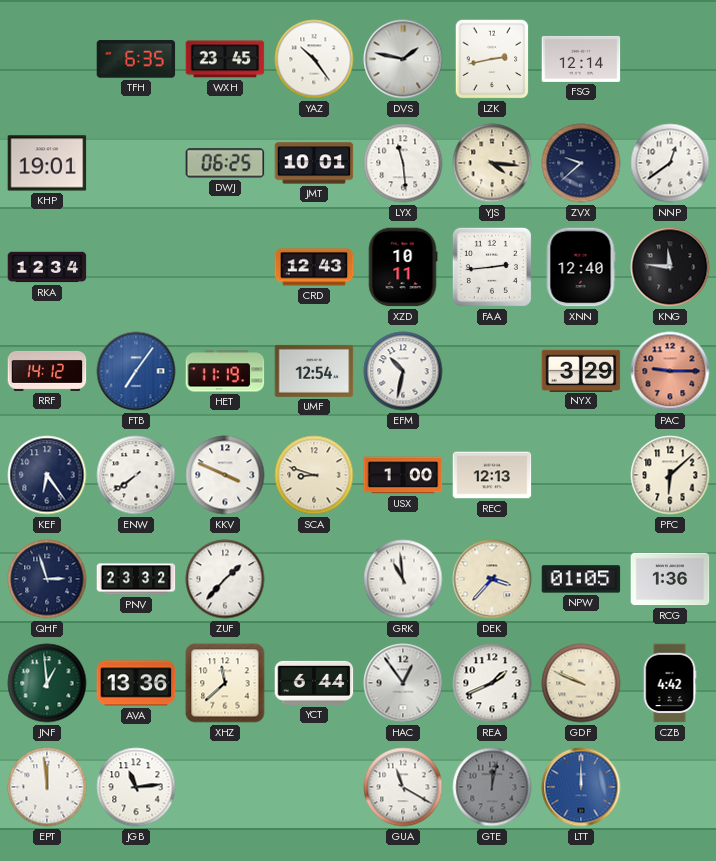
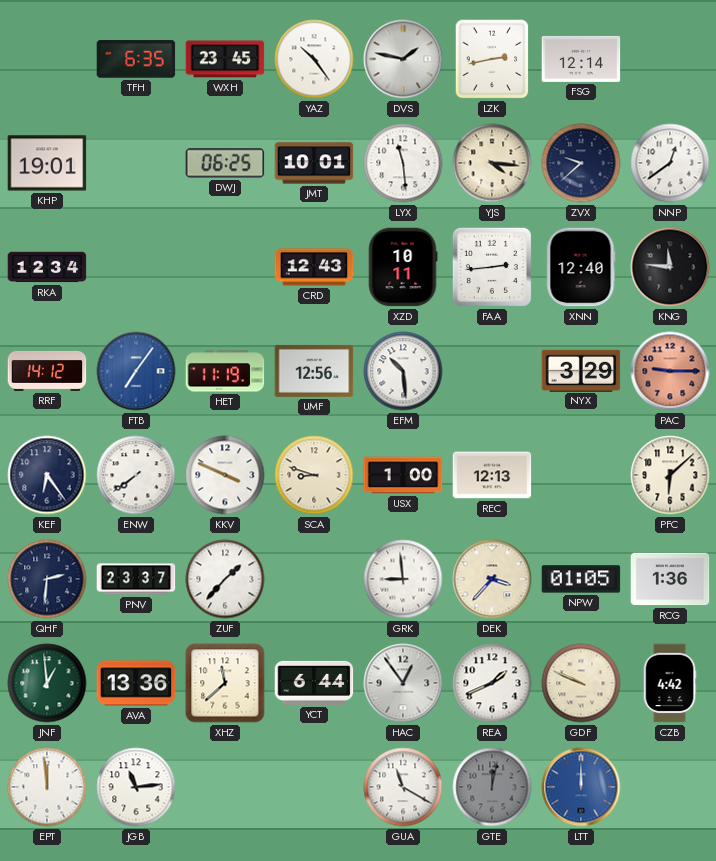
UMF: 12:54 -> 12:56
EFM: 10:32 -> 10:29
QHF: 2:57 -> 2:31
PNV: 23:32 -> 23:37
GRK: 10:59 -> 8:59
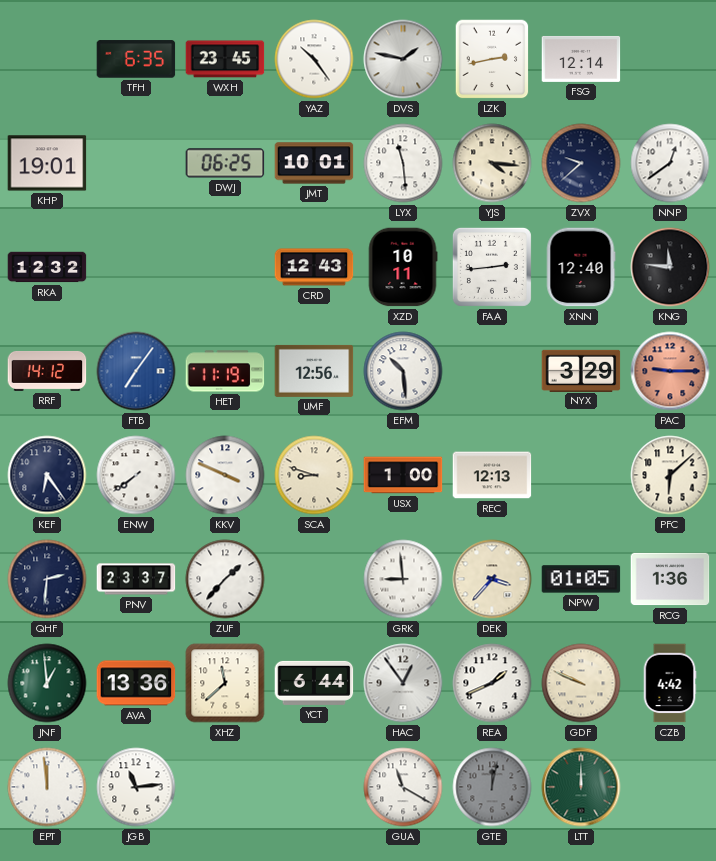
RKA: 12:34 -> 12:32
LTT dial: blue -> green
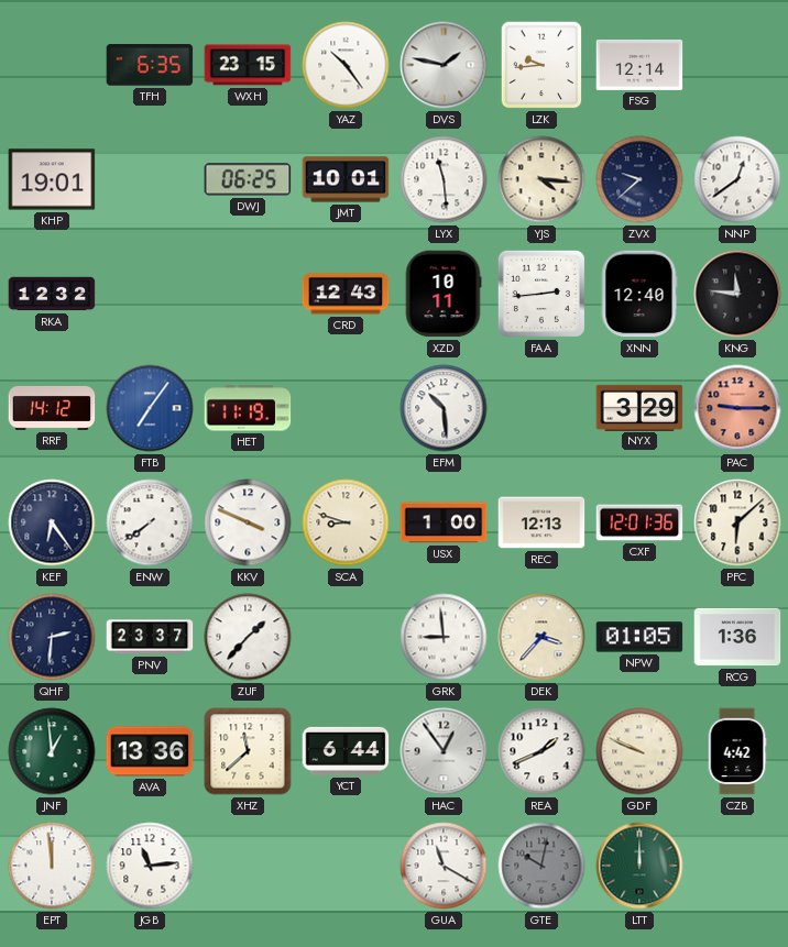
WXH: 23:45 -> 23:15
LZK: 2:43 -> 9:44
UMF: 12:56 -> none
CXF: none -> 12:01
GTE: 12:02 -> 10:02
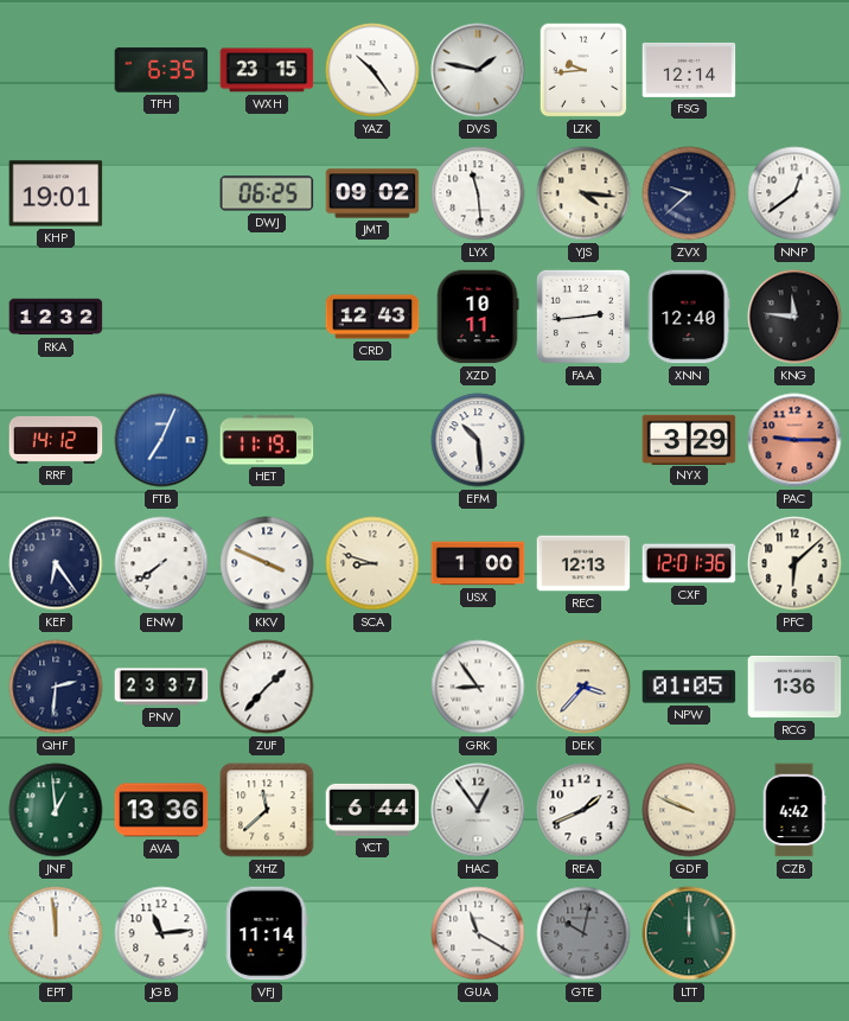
JMT: 10:01 -> 09:02
FTB: 7:06 -> 7:04
GRK: 8:59 -> 8:54
VFJ: none -> 11:14
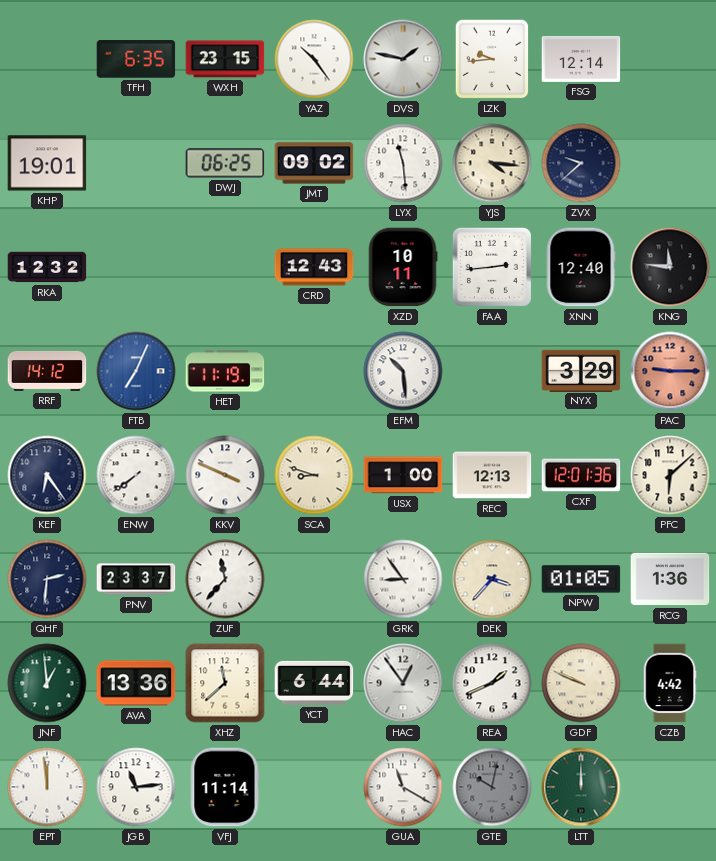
NNP: 12:39 -> none
ZUF: 1:37 -> 11:37
